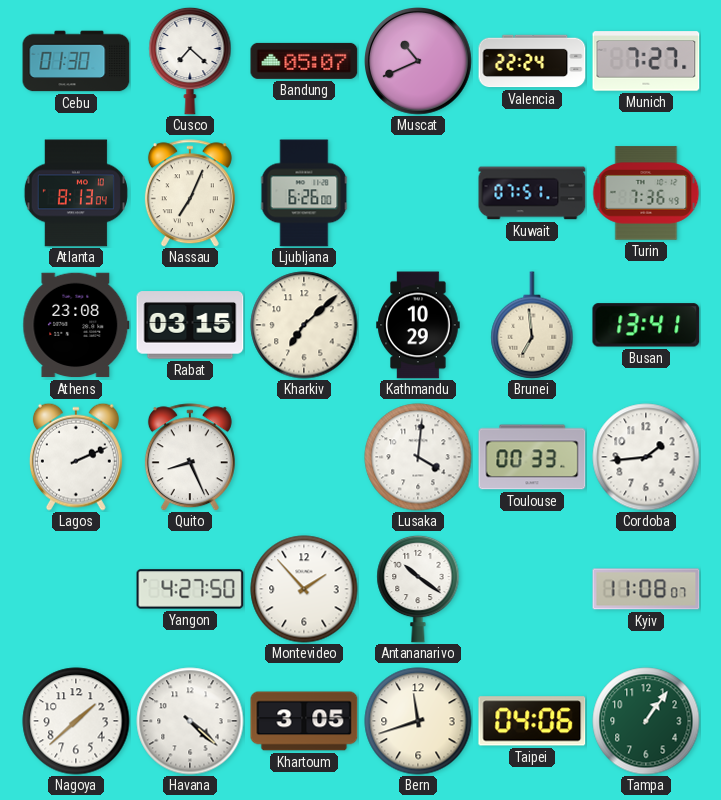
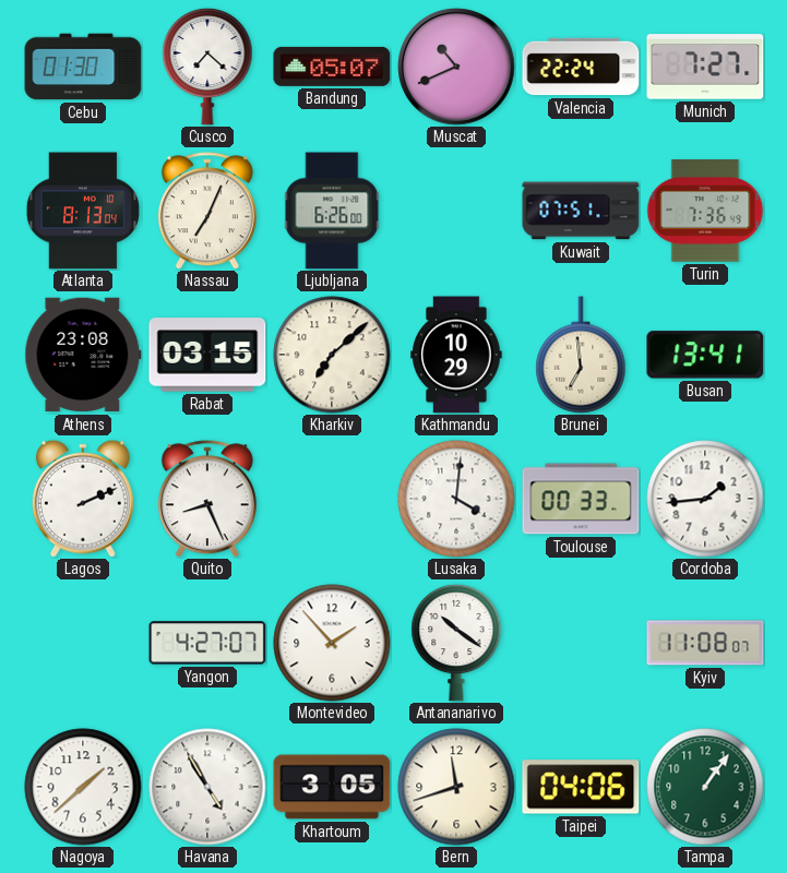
Yangon: 4:27:50 -> 4:27:07
Havana: 4:22 -> 4:55
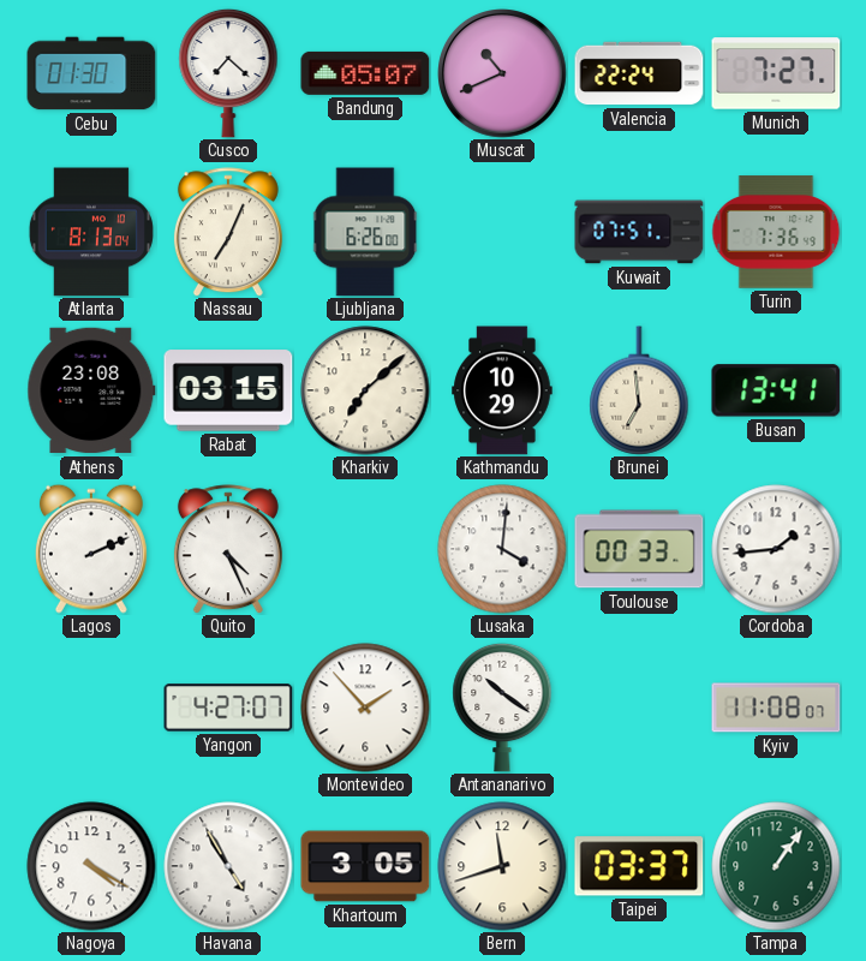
Quito: 8:26 -> 4:26
Nagoya: 1:38 -> 4:20
Taipei: 04:06 -> 03:37
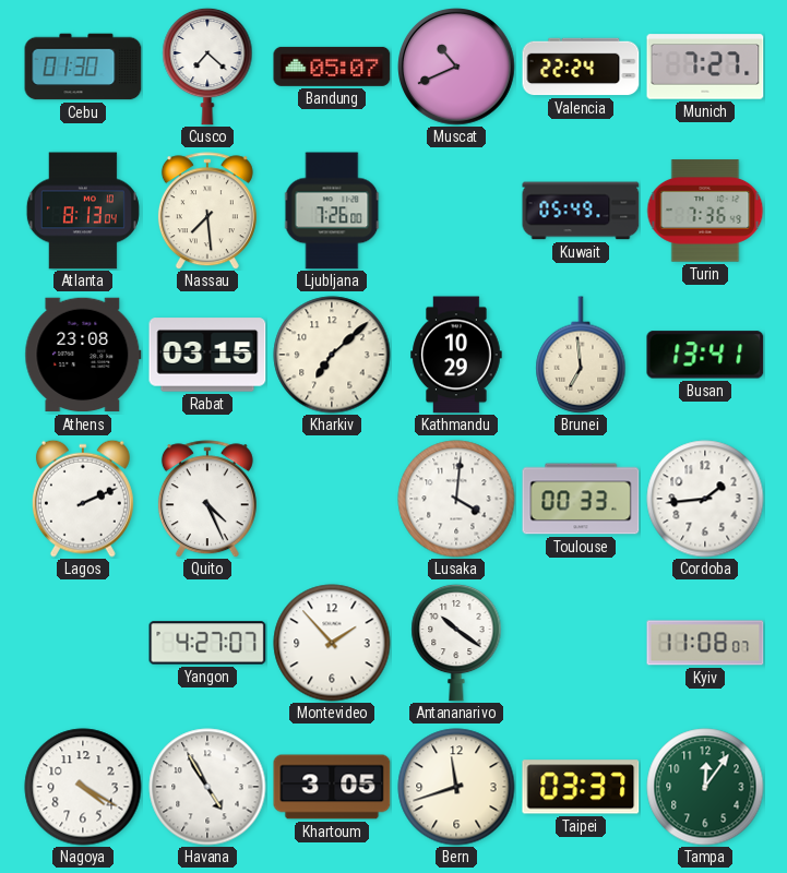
Nassau: 7:04 -> 7:29
Ljubljana: 6:26 -> 7:26
Kuwait: 07:51 -> 05:49
Tampa: 1:06 -> 12:06
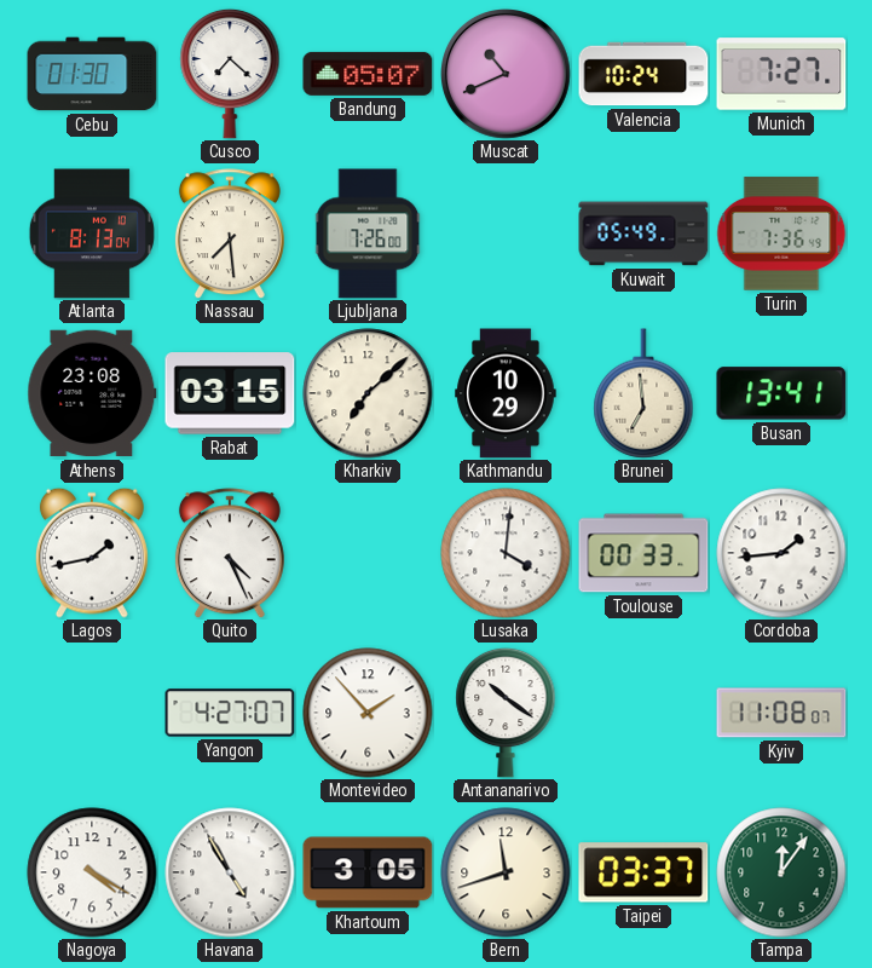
Valencia: 22:24 -> 10:24
Lagos: 2:11 -> 1:43
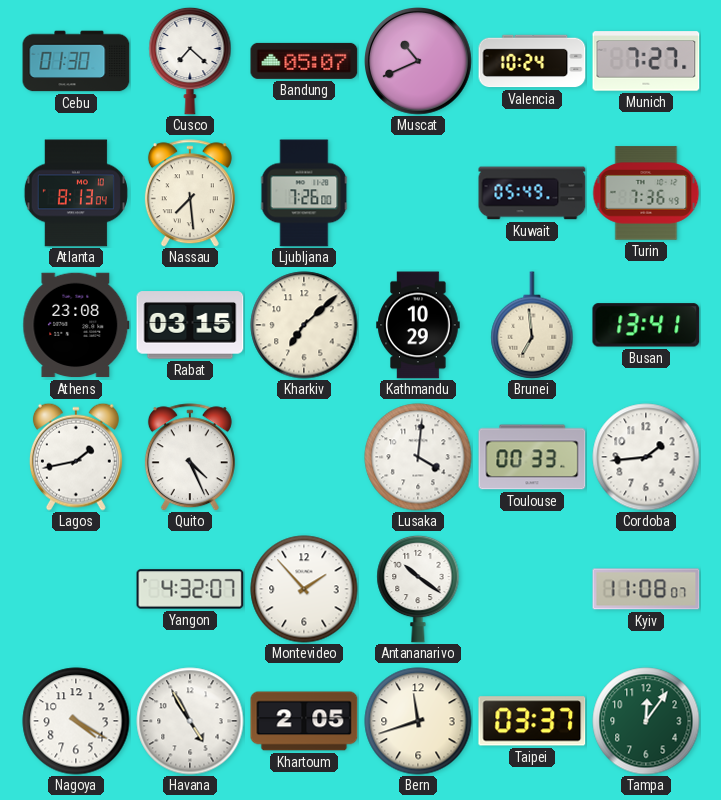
Yangon: 4:27 -> 4:32
Khartoum: 3:05 -> 2:05
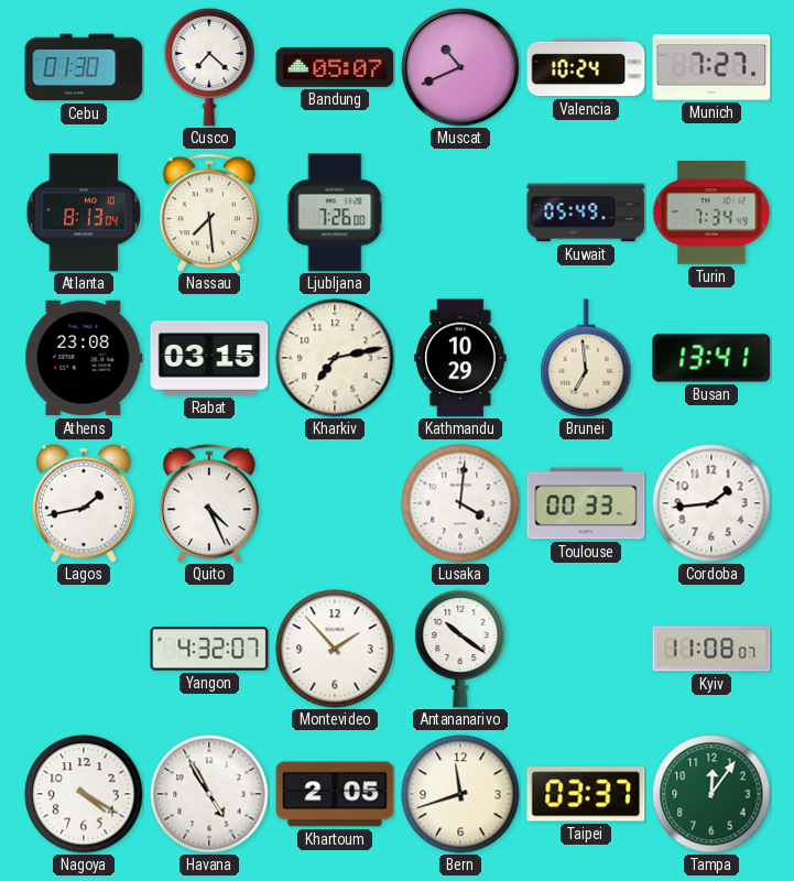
Turin: 7:36 -> 7:34
Kharkiv: 7:08 -> 7:13
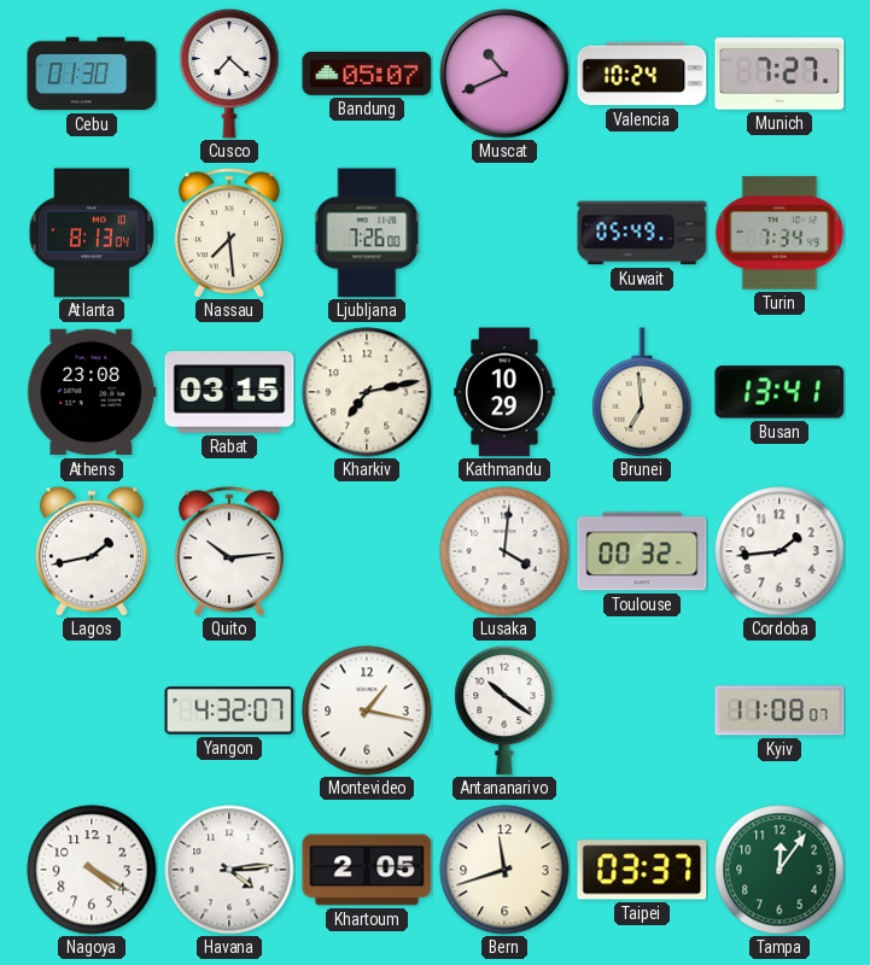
Quito: 4:26 -> 10:14
Toulouse: 00:33 -> 00:32
Montevideo: 1:53 -> 1:17
Havana: 4:55 -> 4:14
